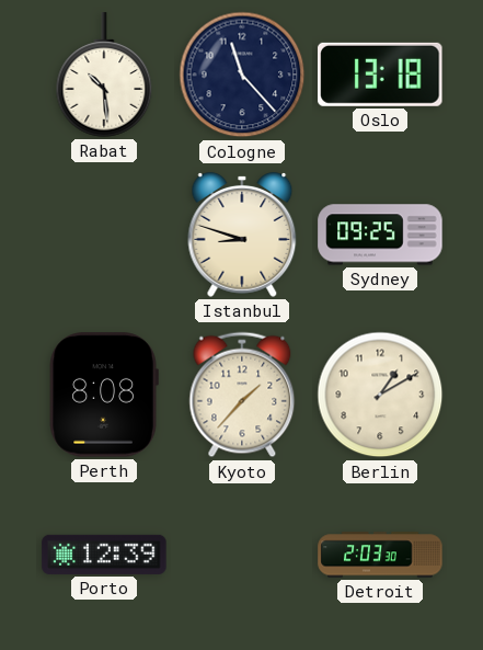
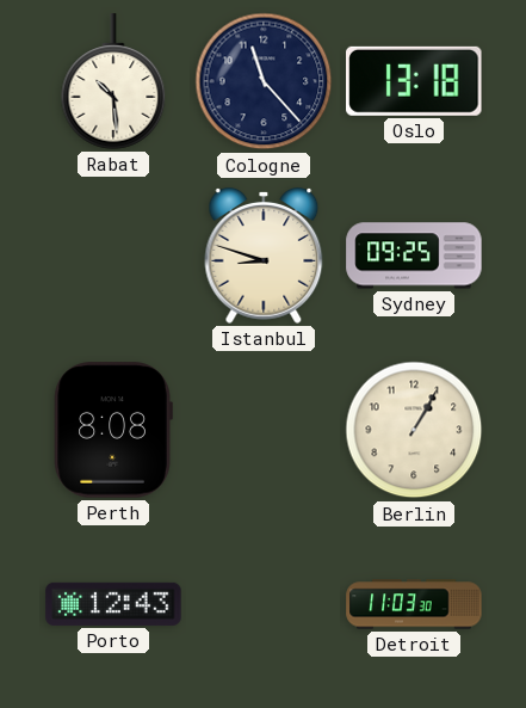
Kyoto: 1:37 -> none
Berlin: 1:10 -> 1:05
Porto: 12:39 -> 12:43
Detroit: 2:03 -> 11:03
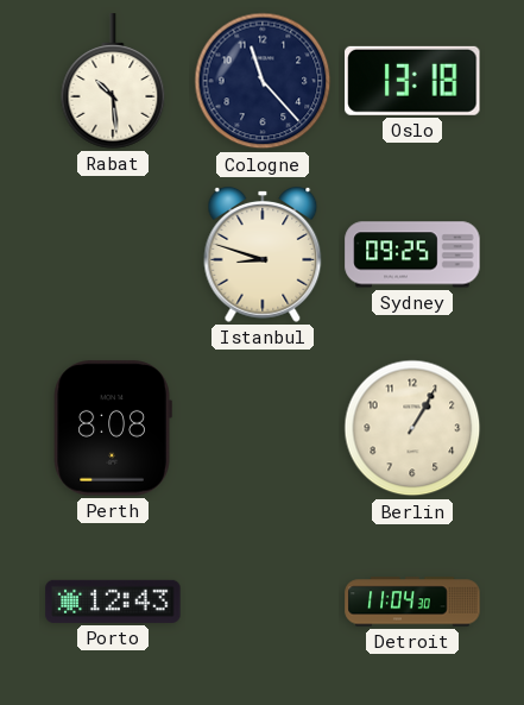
Detroit: 11:03 -> 11:04
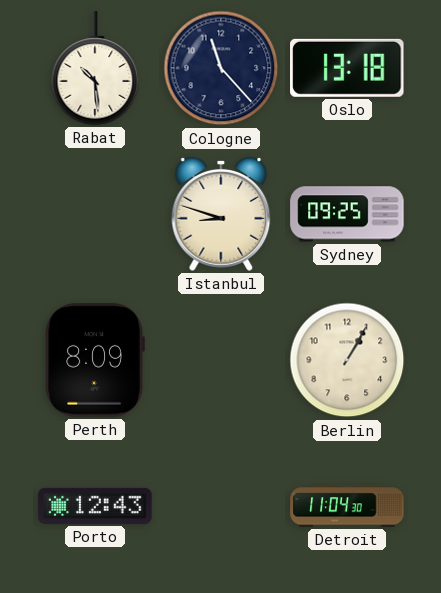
Perth: 8:08 -> 8:09
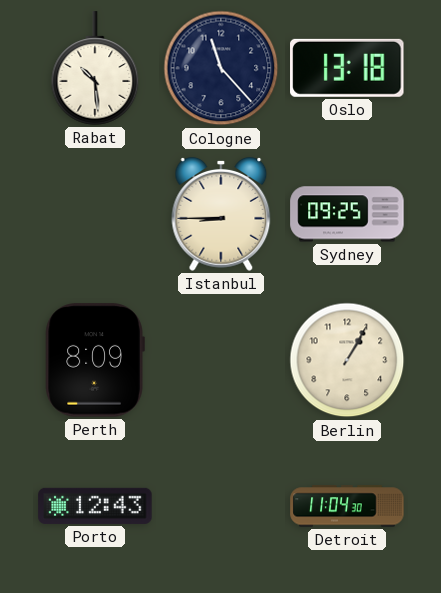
Istanbul: 8:48 -> 8:45
